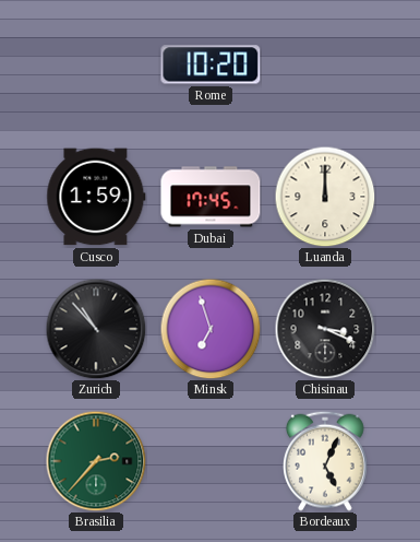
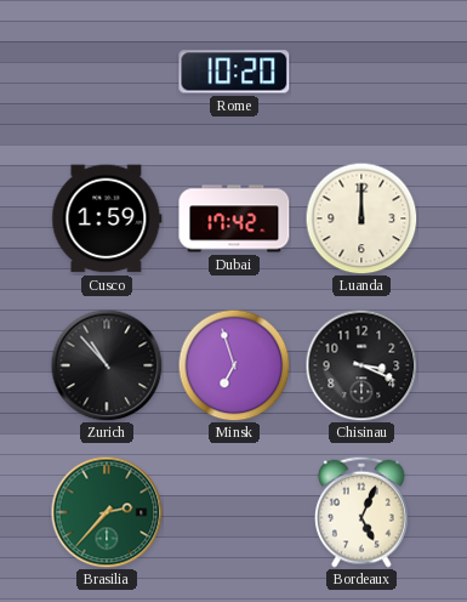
Dubai: 17:45 -> 17:42
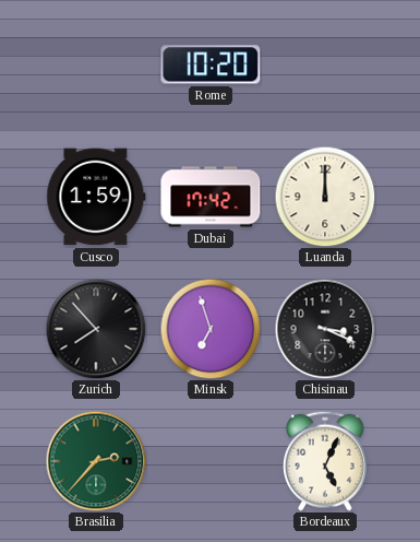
Zurich: 10:53 -> 7:53
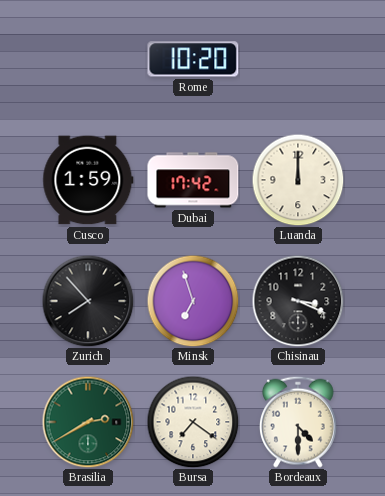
Brasilia: 2:37 -> 2:40
Bursa: none -> 7:21
Bordeaux: 5:04 -> 4:30
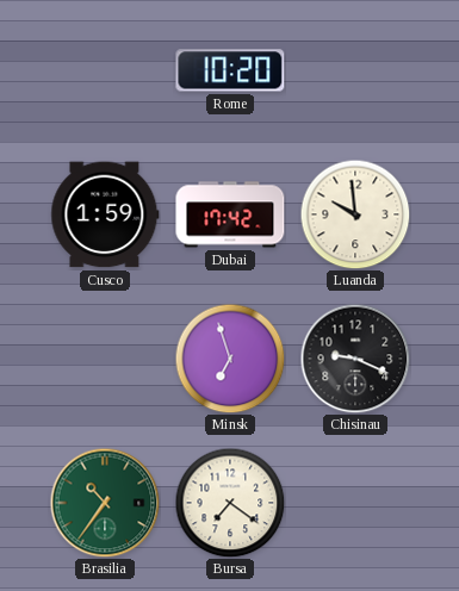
Luanda: 12:00 -> 9:59
Zurich: 7:53 -> none
Chisinau: 3:19 -> 9:19
Brasilia: 2:40 -> 10:36
Bordeaux: 4:30 -> none
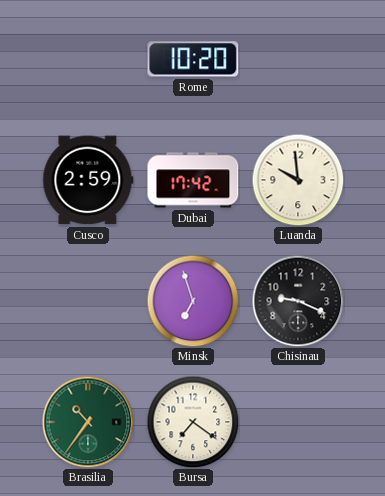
Cusco: 1:59 -> 2:59
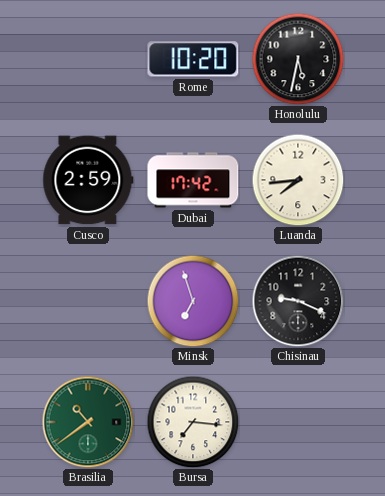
Honolulu: none -> 5:32
Luanda: 9:59 -> 7:44
Brasilia: 10:36 -> 10:39
Bursa: 7:21 -> 7:16
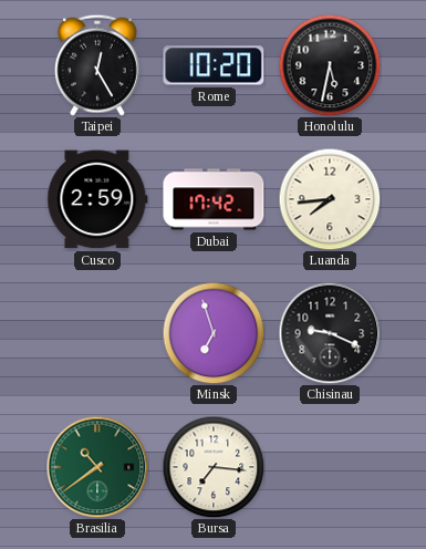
Taipei: none -> 12:25
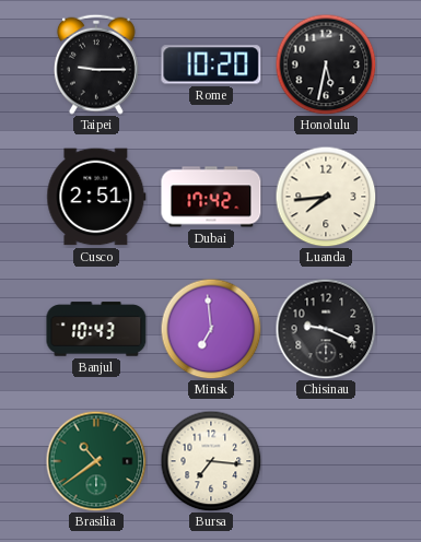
Taipei: 12:25 -> 9:15
Cusco: 2:59 -> 2:51
Banjul: none -> 10:43
Minsk: 6:57 -> 6:59
